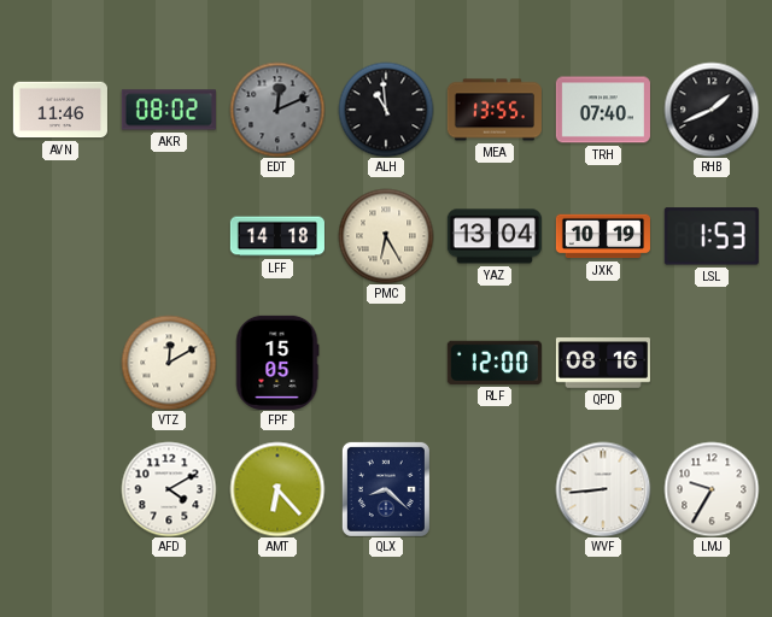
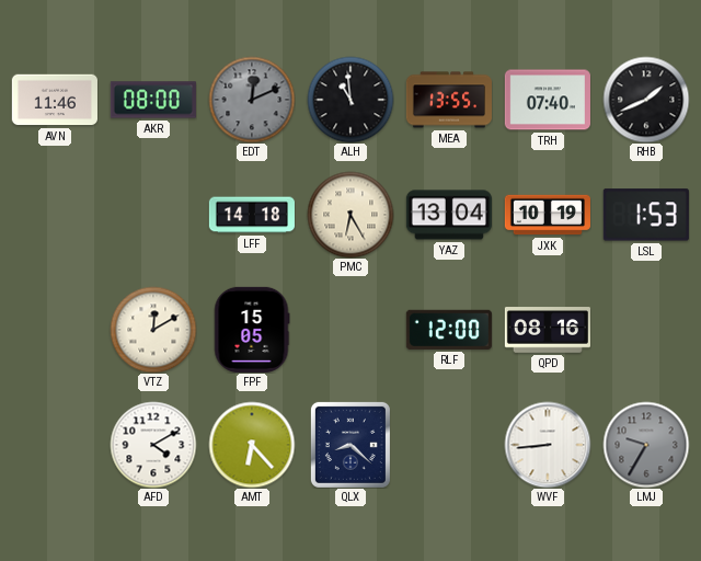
AKR: 08:02 -> 08:00
LMJ dial: white -> grey
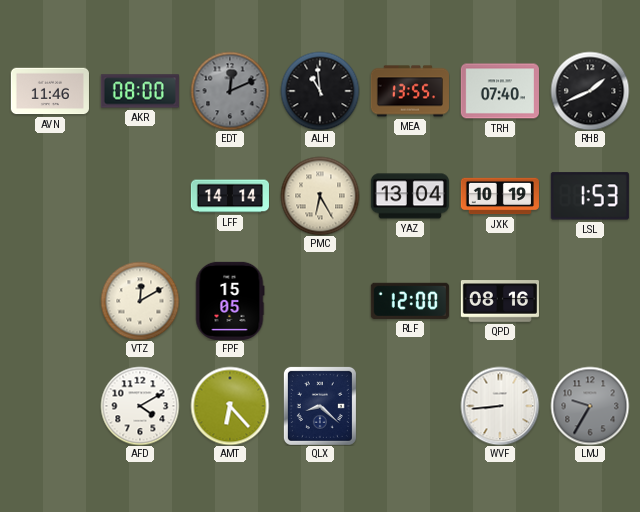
LFF: 14:18 -> 14:14
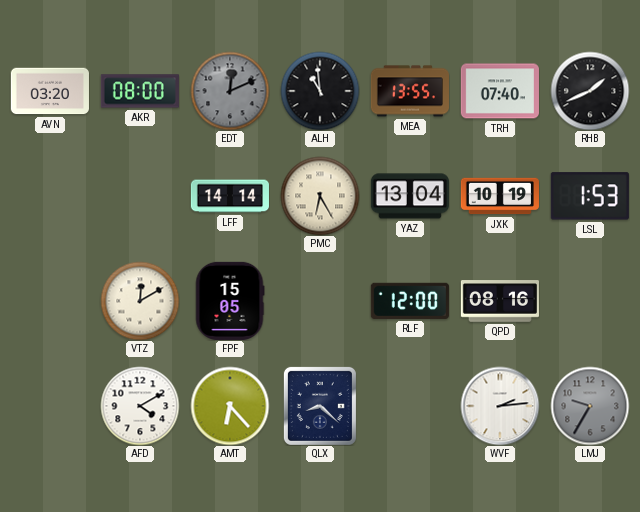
AVN: 11:46 -> 03:20
WVF: 8:44 -> 2:14
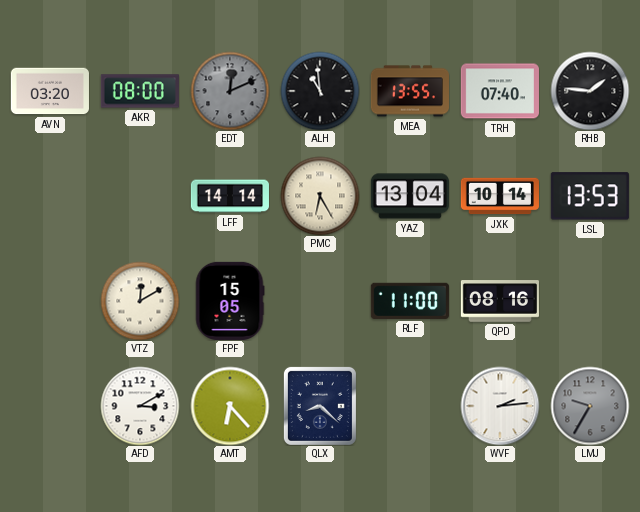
RHB: 1:41 -> 1:46
JXK: 10:19 -> 10:14
LSL: 1:53 -> 13:53
RLF: 12:00 -> 11:00
AFD: 4:10 -> 3:10
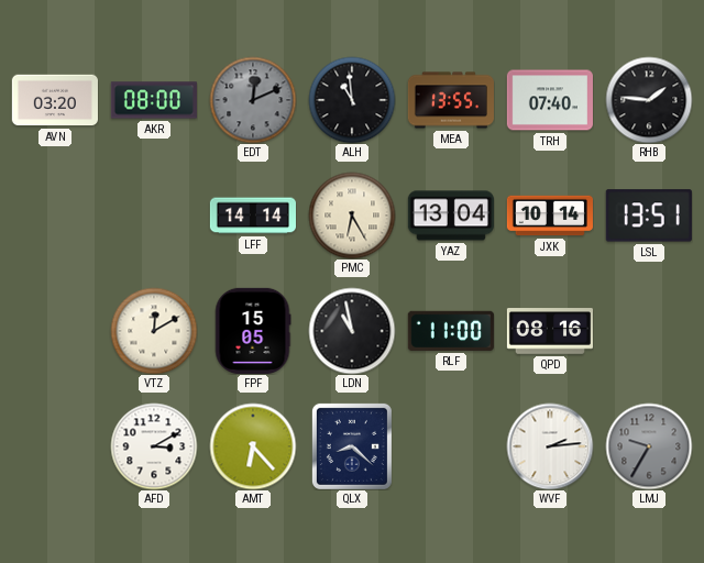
LSL: 13:53 -> 13:51
LDN: none -> 10:58
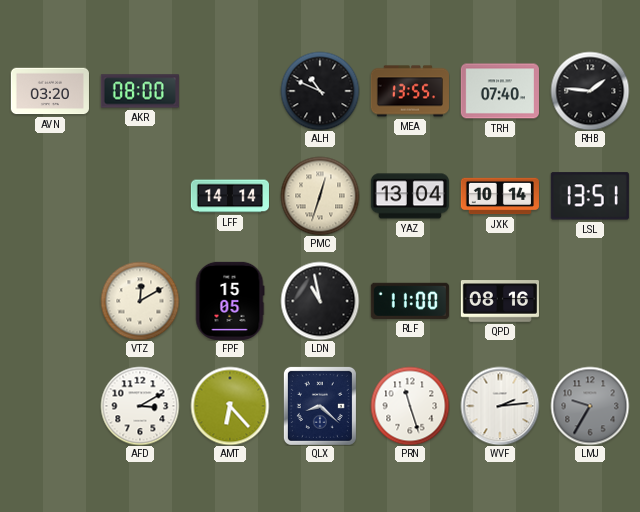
EDT: 12:11 -> none
ALH: 10:59 -> 10:49
PMC: 6:25 -> 12:33
PRN: none -> 11:27
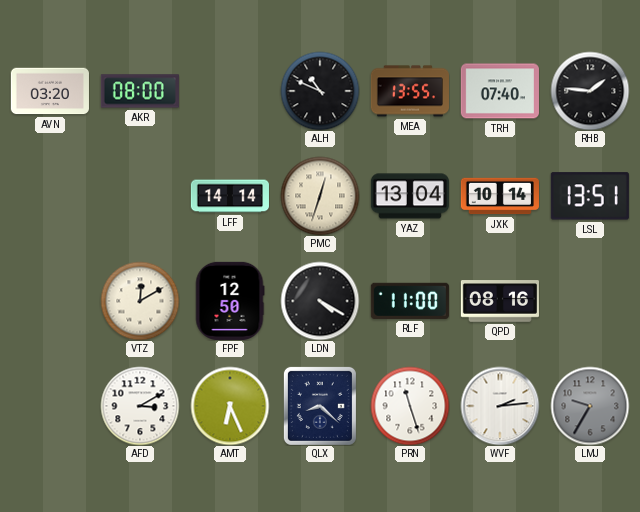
FPF: 15:05 -> 12:50
LDN: 10:58 -> 4:20
AMT: 6:23 -> 6:26
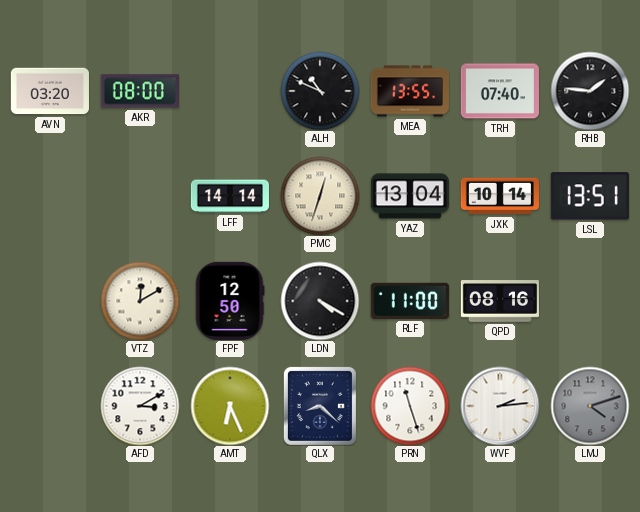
LMJ: 9:35 -> 4:12
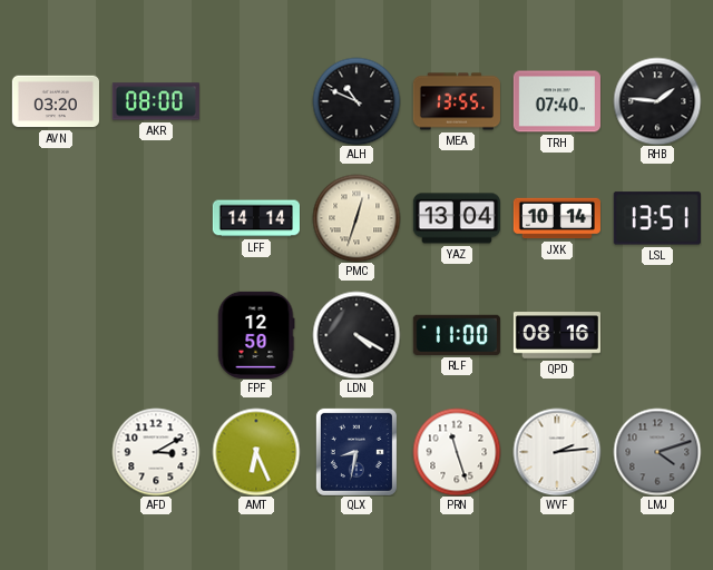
VTZ: 12:10 -> none
QLX: 8:22 -> 8:32
